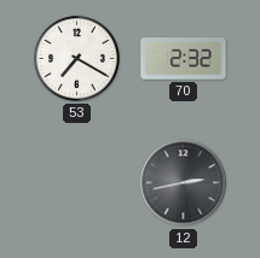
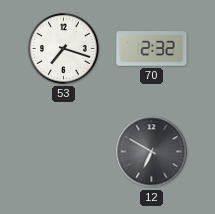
53: 7:20 -> 7:18
12: 2:43 -> 6:50
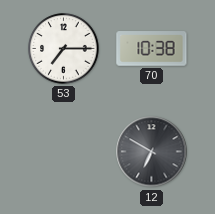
53: 7:18 -> 7:15
70: 2:32 -> 10:38
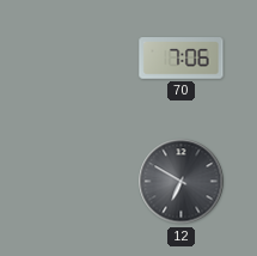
53: 7:15 -> none
70: 10:38 -> 7:06
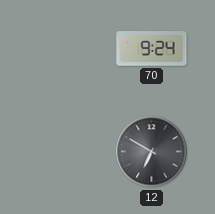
70: 7:06 -> 9:24
